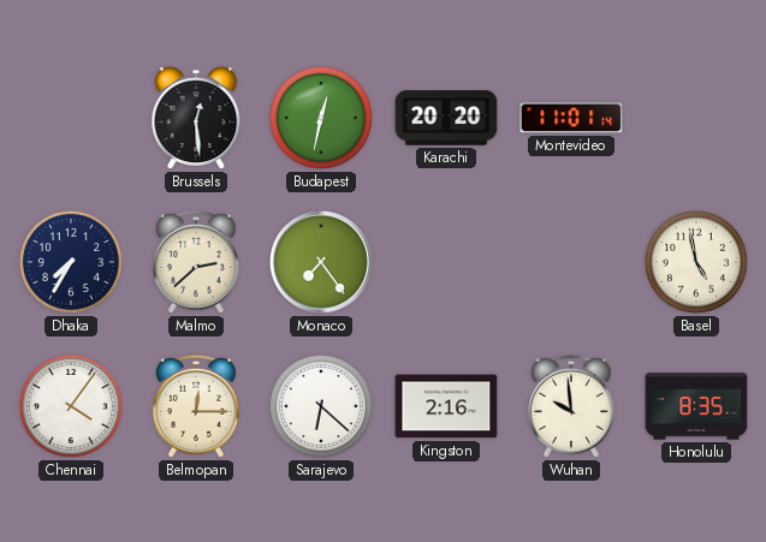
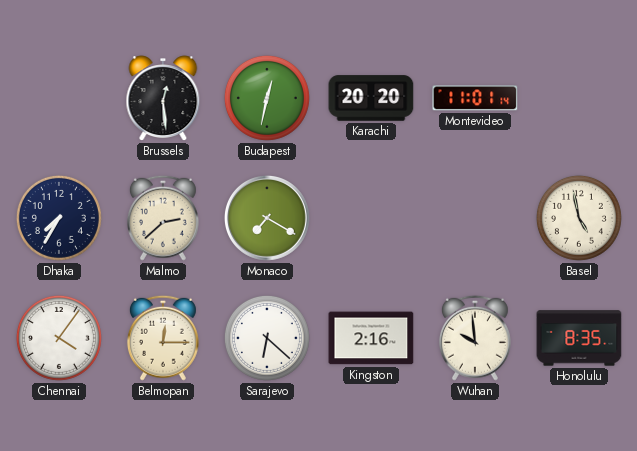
Monaco: 7:24 -> 7:20
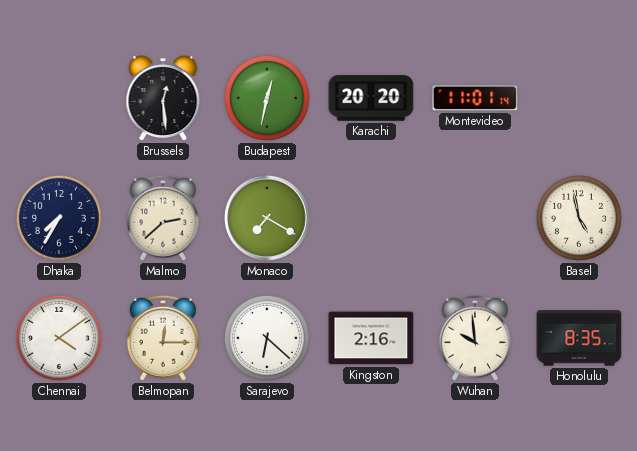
Chennai: 4:06 -> 4:09
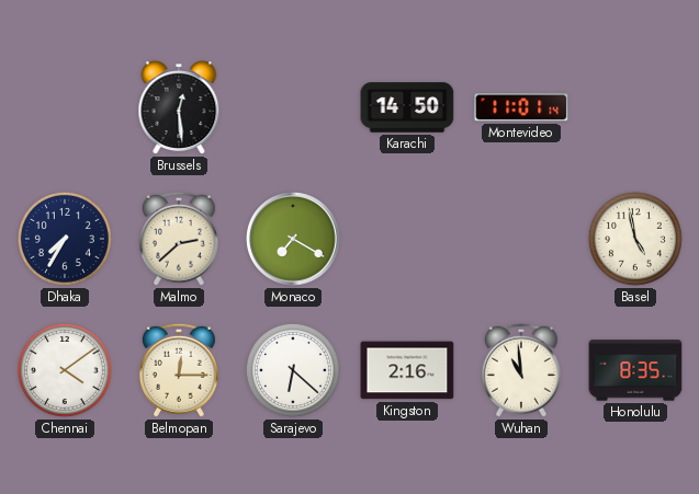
Budapest: 12:32 -> none
Karachi: 20:20 -> 14:50
Wuhan: 9:59 -> 10:59
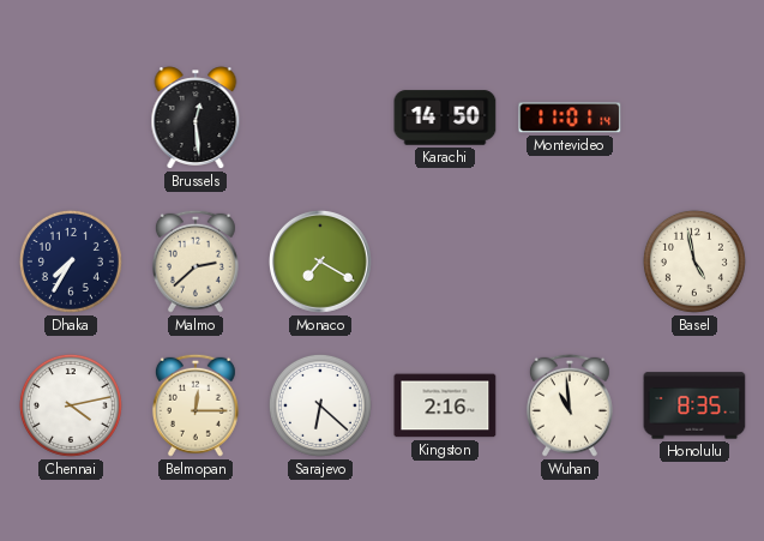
Chennai: 4:09 -> 4:13
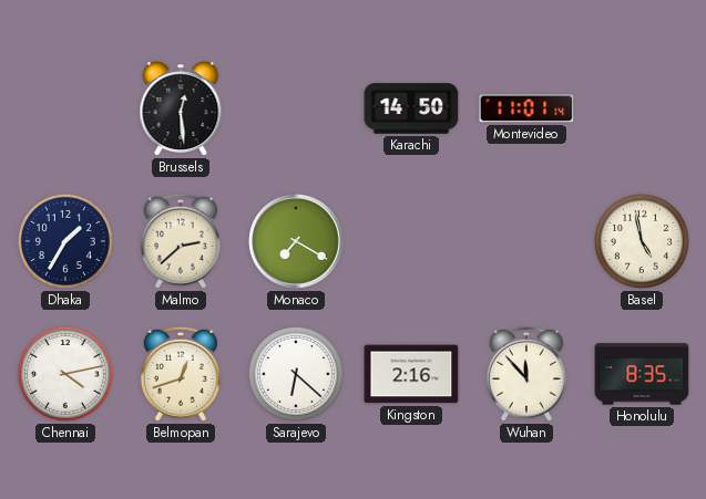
Dhaka: 7:35 -> 1:35
Belmopan: 12:15 -> 12:42
Wuhan: 10:59 -> 11:53
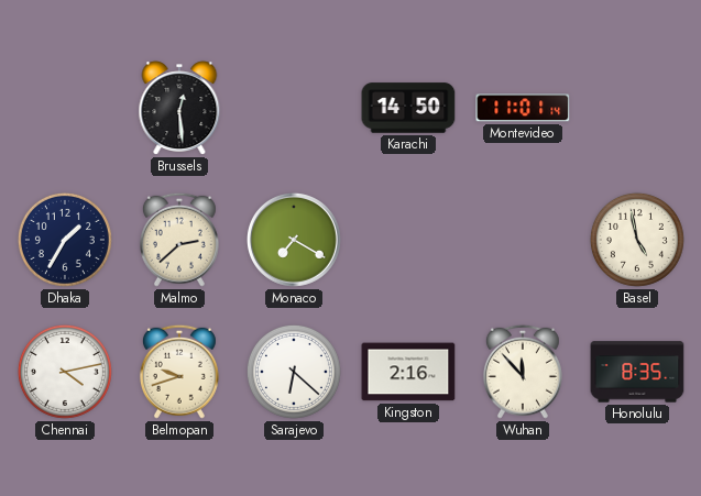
Belmopan: 12:42 -> 9:42
